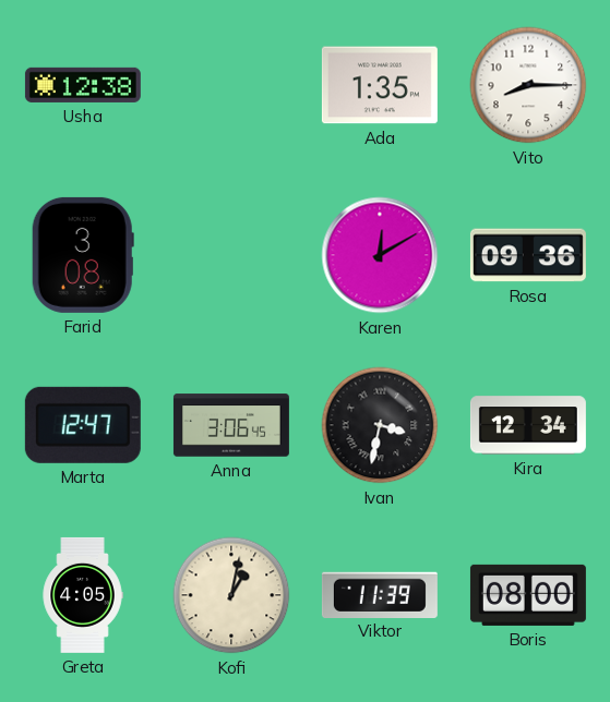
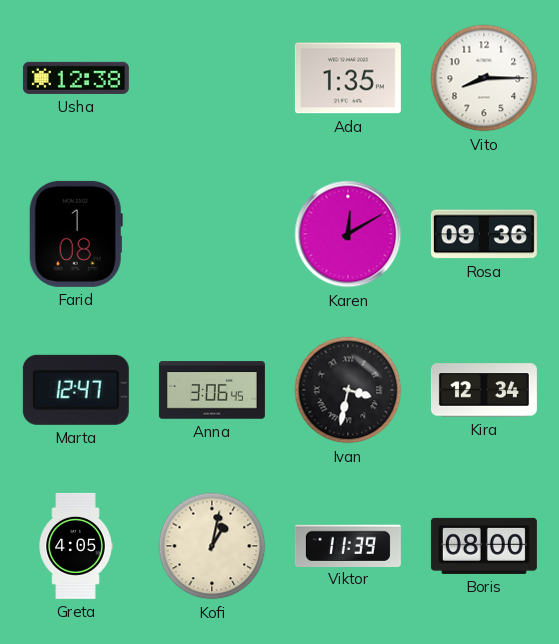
Farid: 3:08 -> 1:08
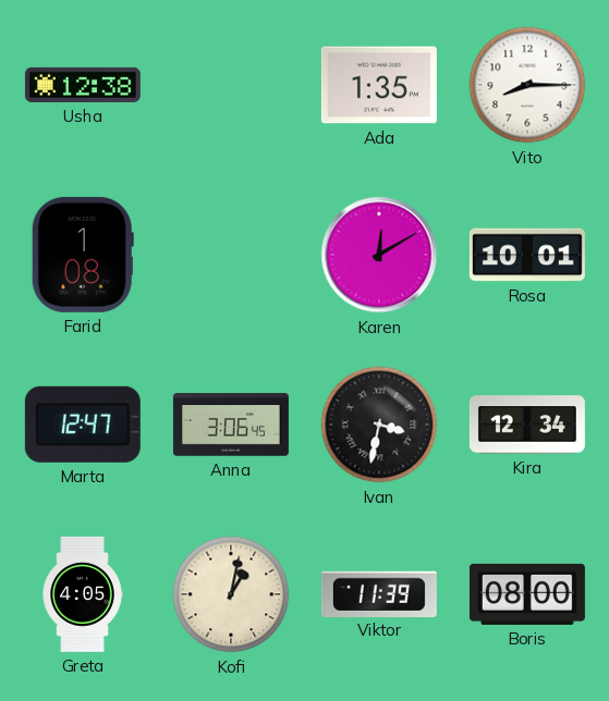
Rosa: 09:36 -> 10:01
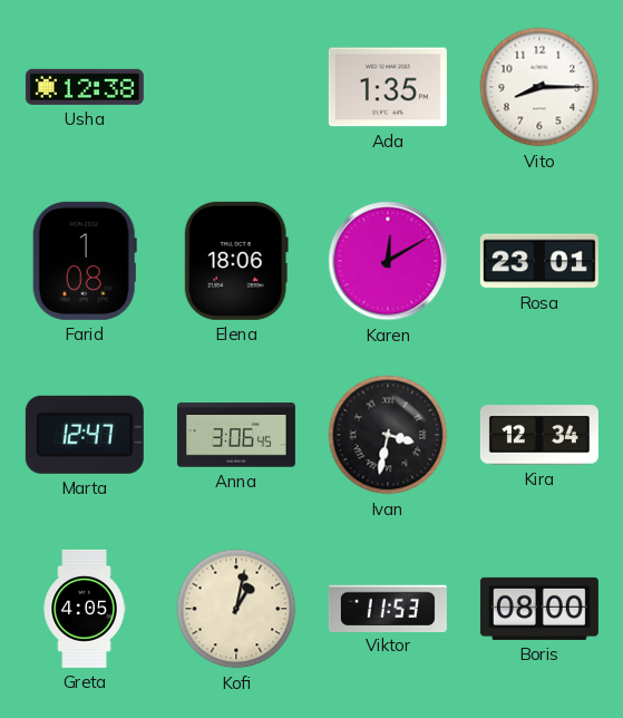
Elena: none -> 18:06
Rosa: 10:01 -> 23:01
Viktor: 11:39 -> 11:53
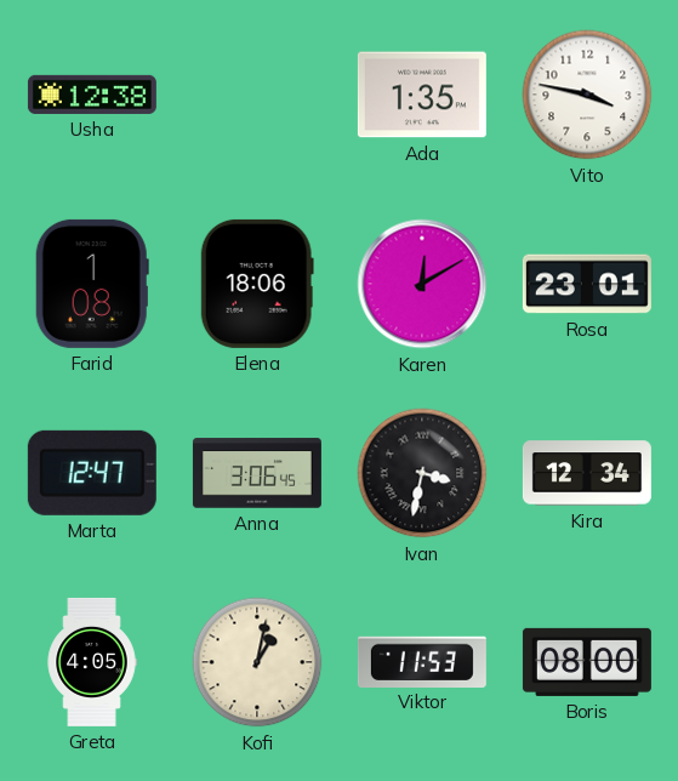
Vito: 8:15 -> 3:47
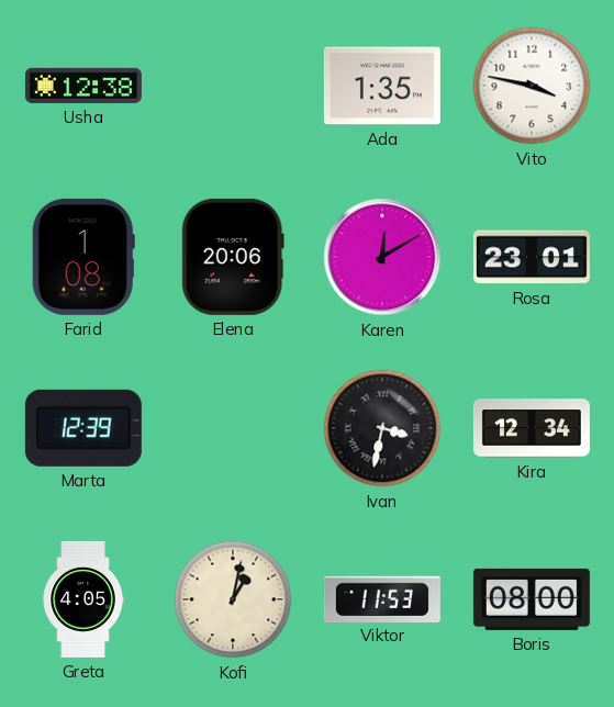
Elena: 18:06 -> 20:06
Marta: 12:47 -> 12:39
Anna: 3:06 -> none
